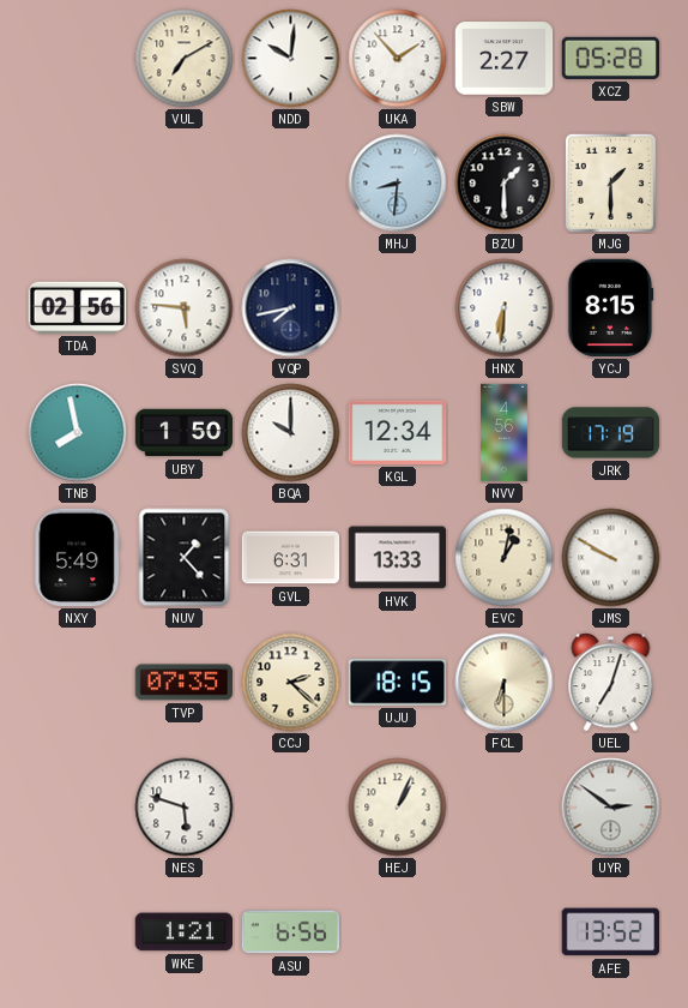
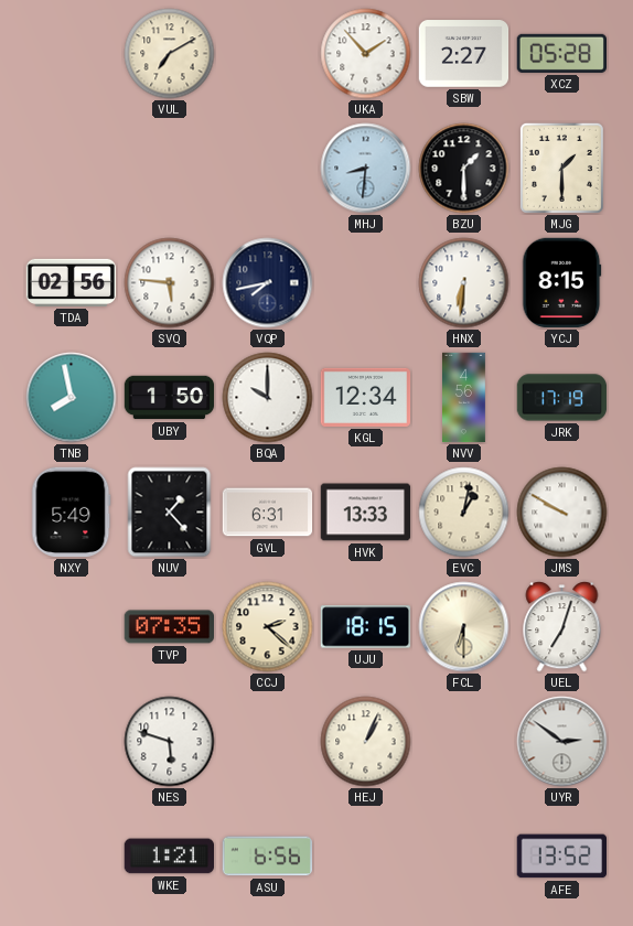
NDD: 10:01 -> none
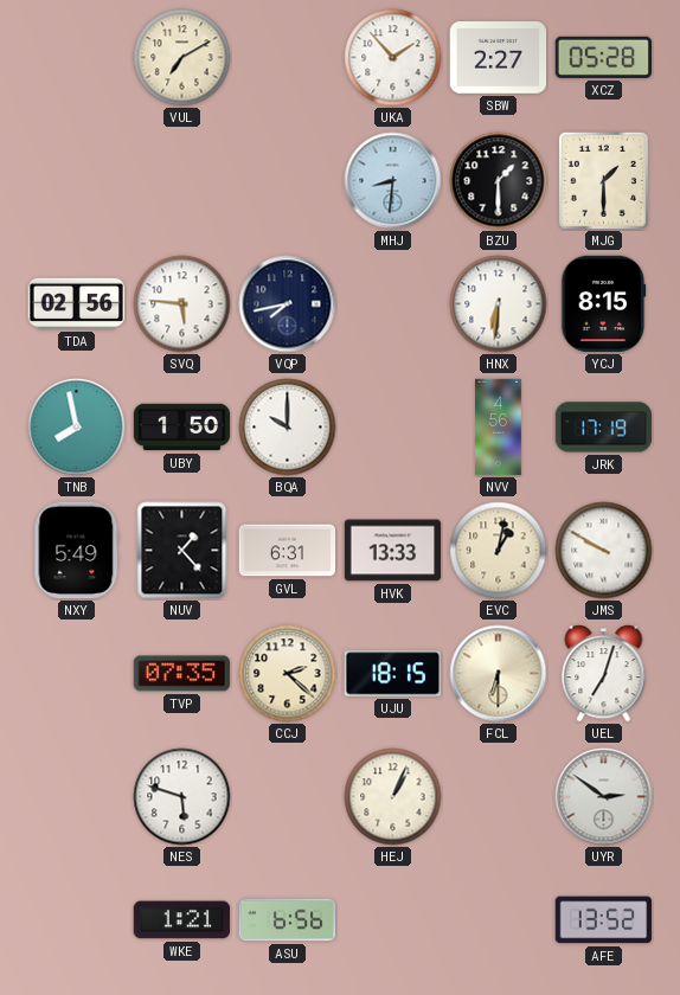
KGL: 12:34 -> none
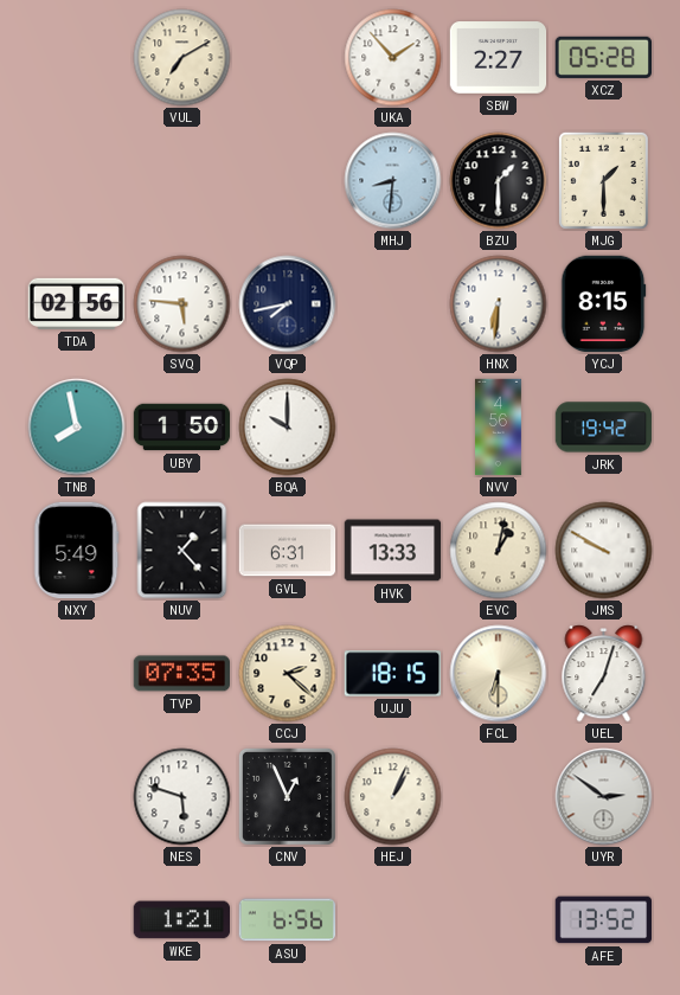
JRK: 17:19 -> 19:42
CNV: none -> 12:56
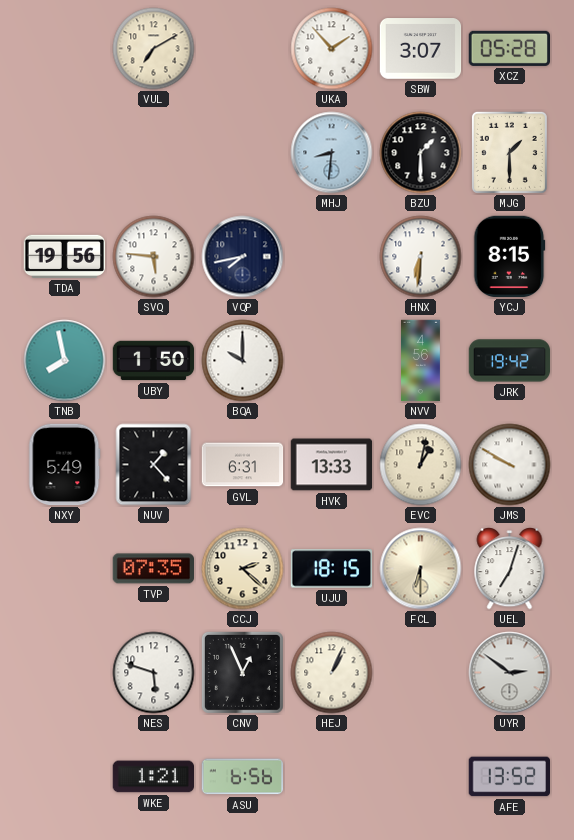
SBW: 2:27 -> 3:07
TDA: 02:56 -> 19:56
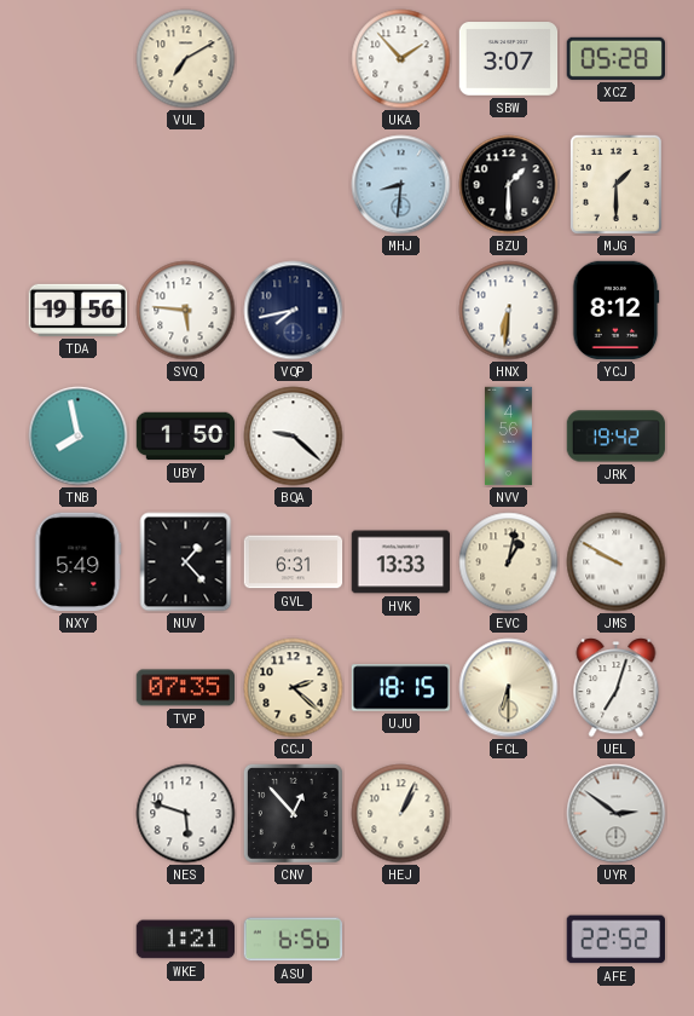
YCJ: 8:15 -> 8:12
BQA: 10:00 -> 9:22
CNV: 12:56 -> 12:53
AFE: 13:52 -> 22:52
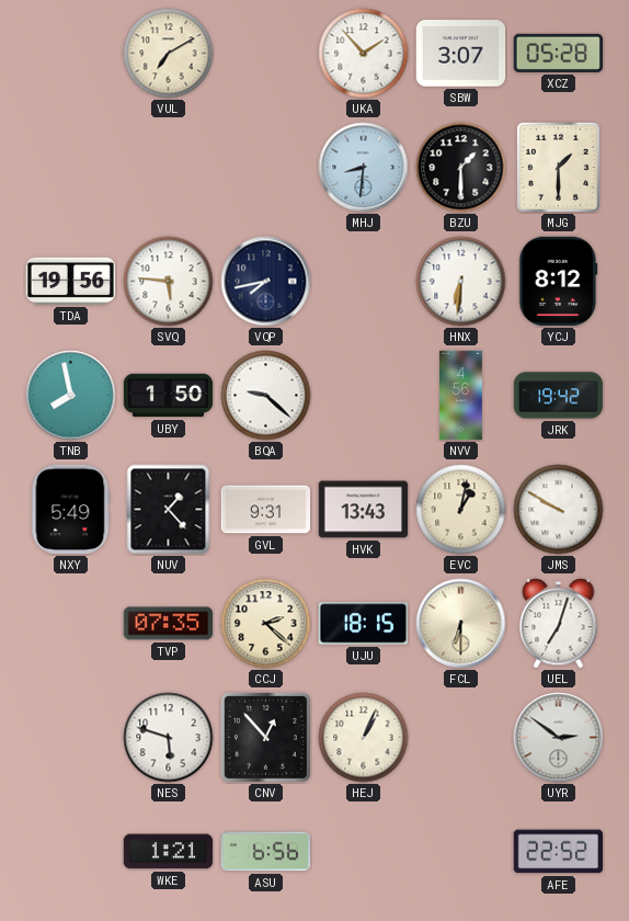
GVL: 6:31 -> 9:31
HVK: 13:33 -> 13:43
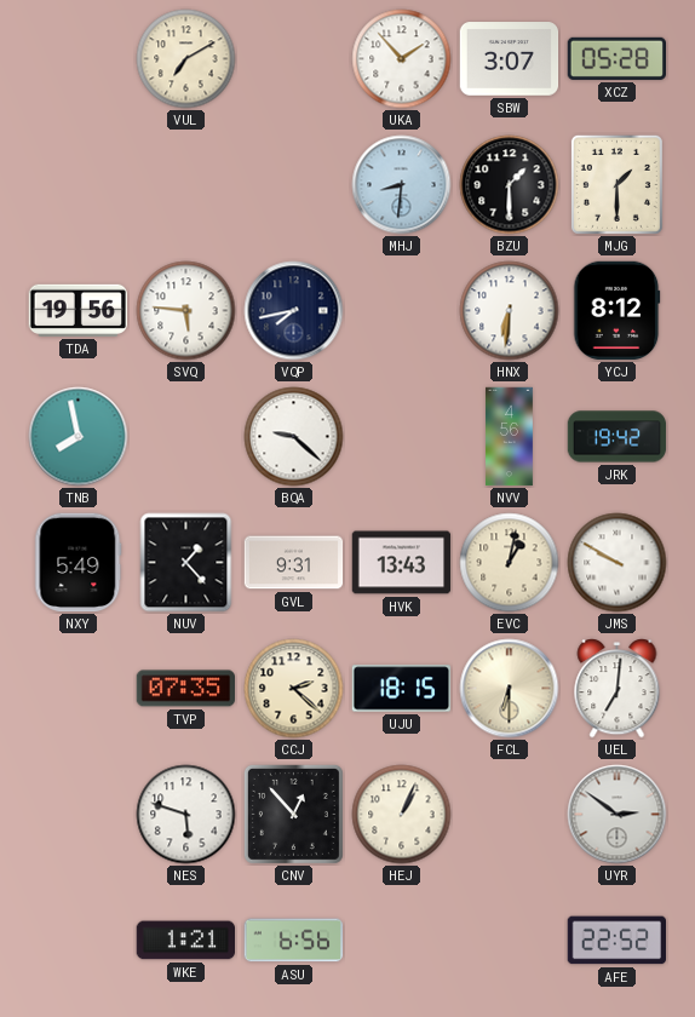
UBY: 1:50 -> none
UEL: 7:03 -> 7:01
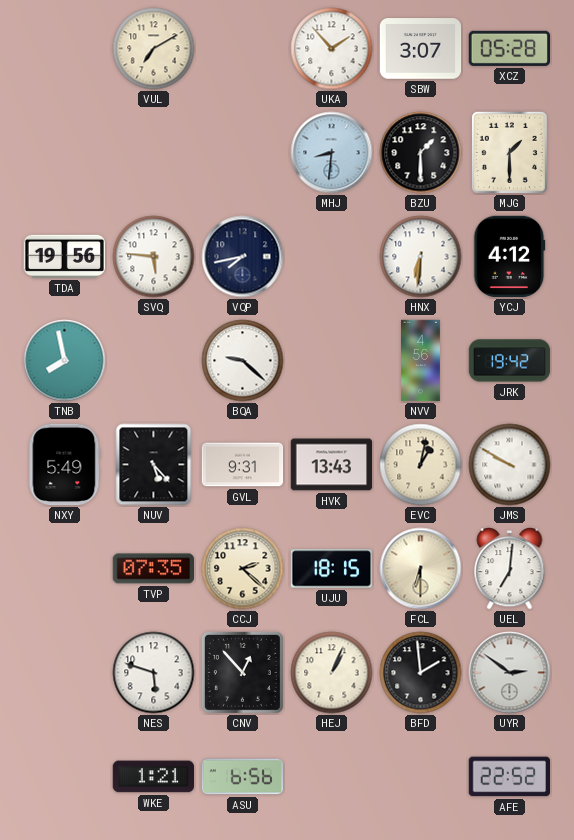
YCJ: 8:12 -> 4:12
NUV: 1:23 -> 5:23
BFD: none -> 1:59
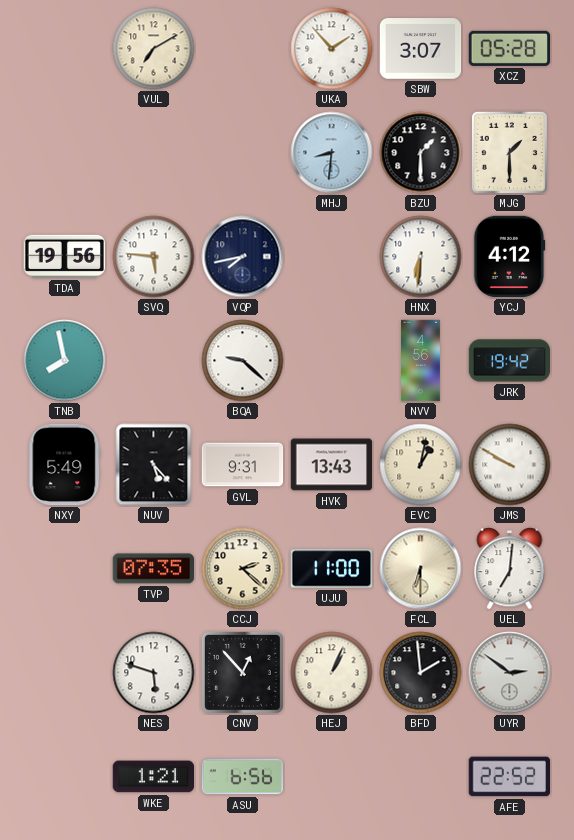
UJU: 18:15 -> 11:00
